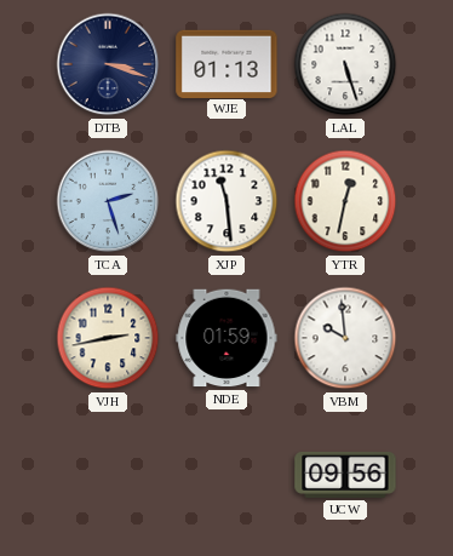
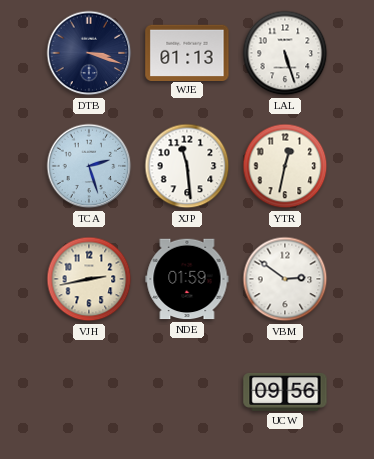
VBM: 9:59 -> 2:51
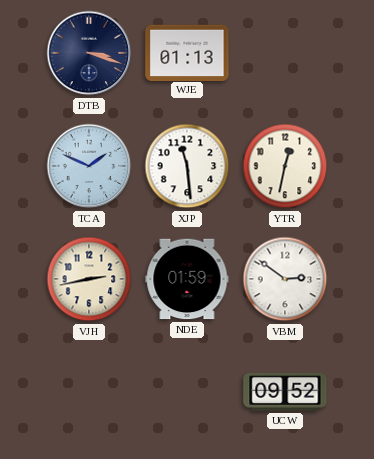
LAL: 5:27 -> none
TCA: 2:27 -> 1:49
UCW: 09:56 -> 09:52
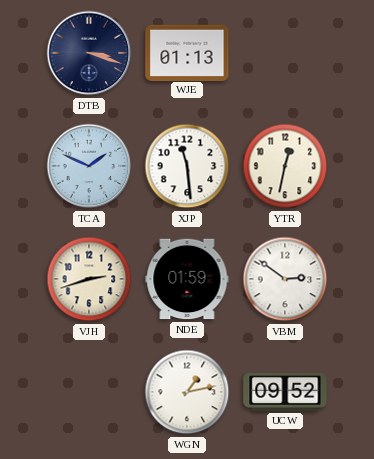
VJH: 2:43 -> 2:42
WGN: none -> 1:13
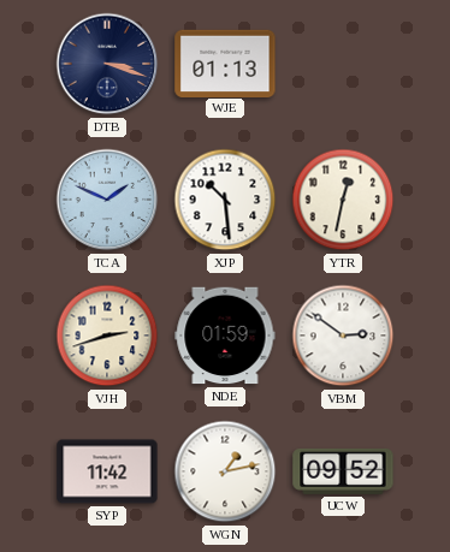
XJP: 11:29 -> 10:29
SYP: none -> 11:42
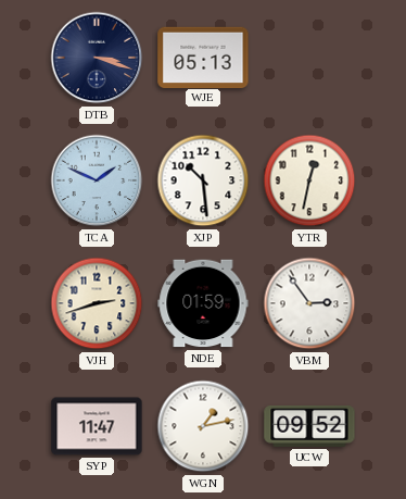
WJE: 01:13 -> 05:13
VBM: 2:51 -> 2:54
SYP: 11:42 -> 11:47
